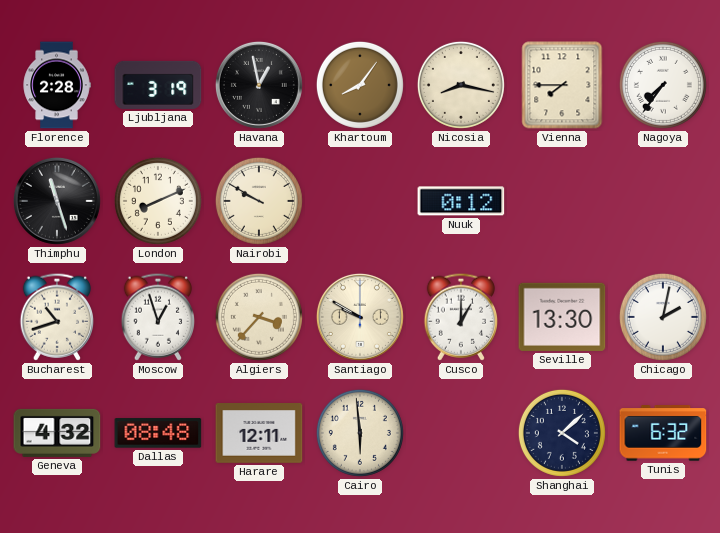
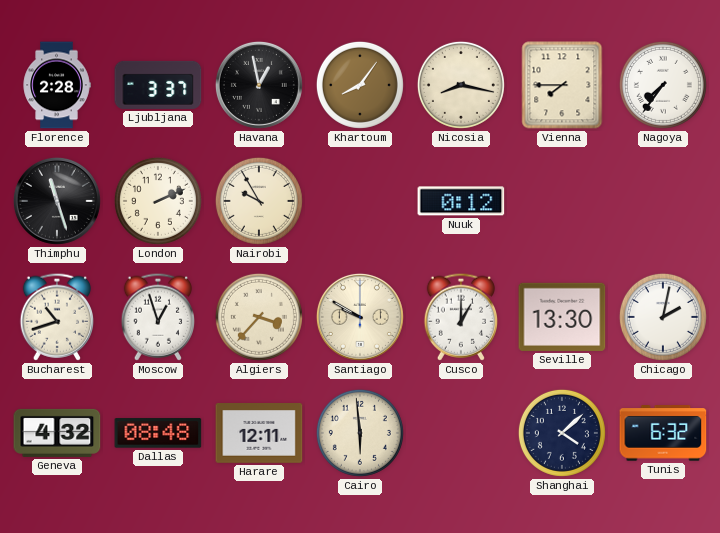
Ljubljana: 3:19 -> 3:37
London: 8:11 -> 2:11
Nairobi: 9:50 -> 9:55
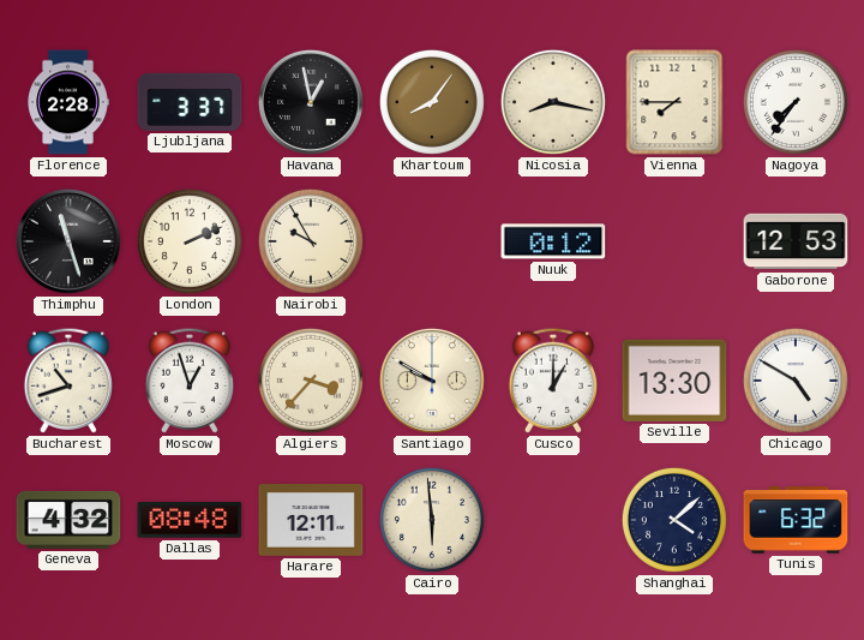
Gaborone: none -> 12:53
Chicago: 2:02 -> 4:50
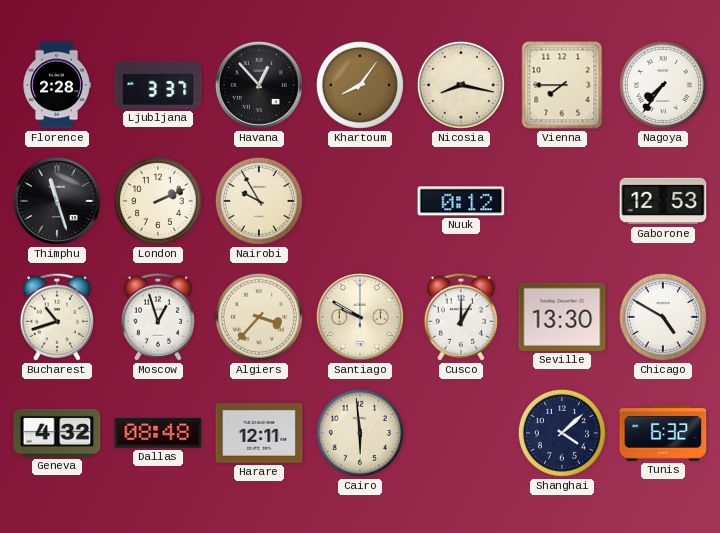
Havana: 12:58 -> 12:53
